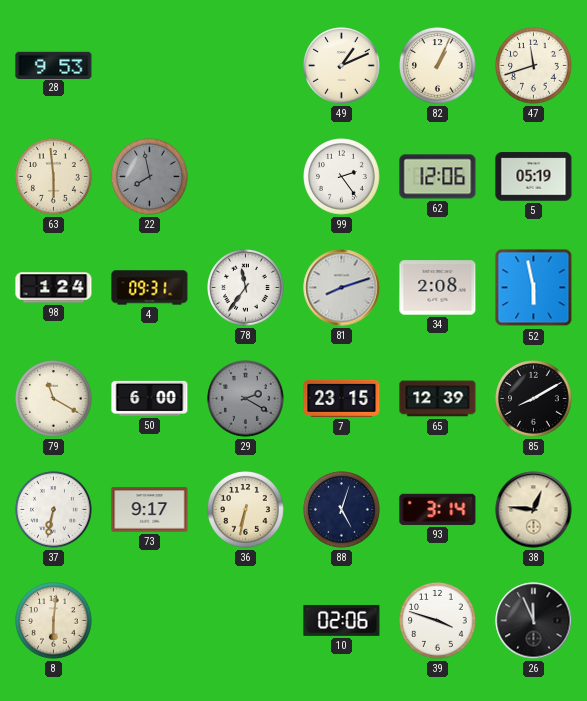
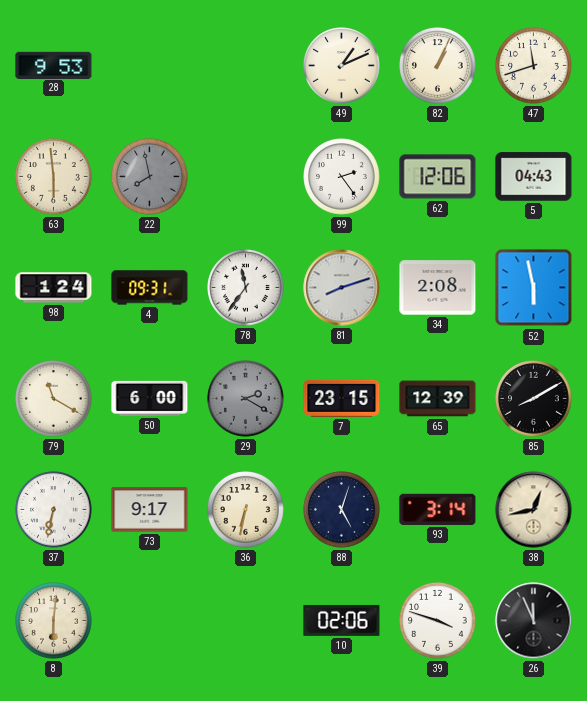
5: 05:19 -> 04:43
38: 12:46 -> 12:43
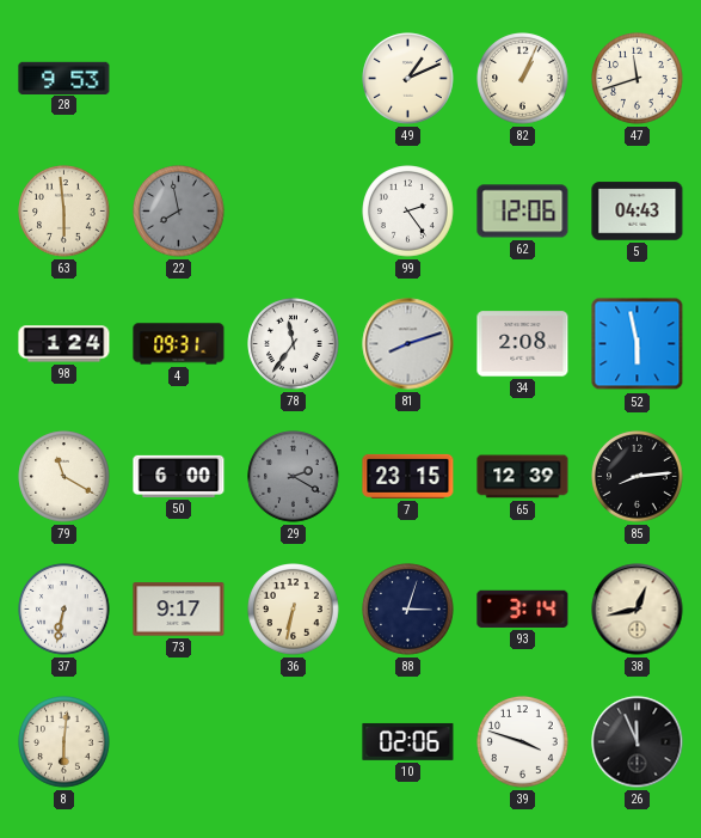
85: 8:10 -> 8:14
88: 5:03 -> 3:03
